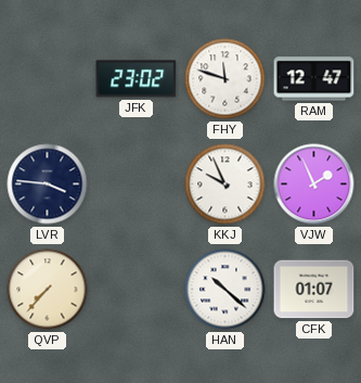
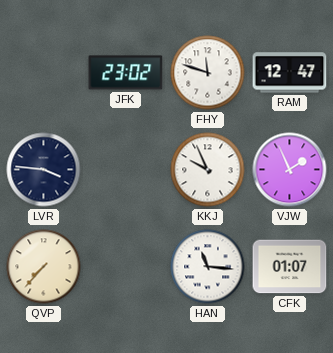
HAN: 10:22 -> 11:16
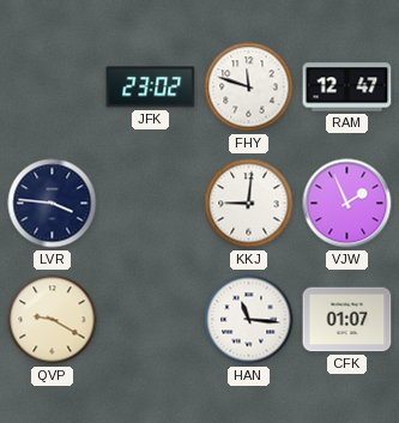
KKJ: 9:56 -> 9:01
QVP: 7:37 -> 9:20
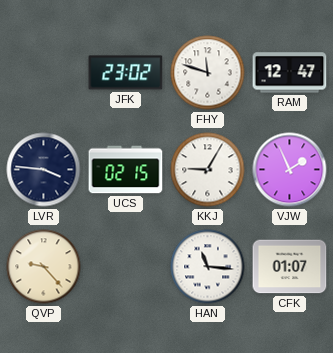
UCS: none -> 02:15
KKJ: 9:01 -> 9:05
QVP: 9:20 -> 9:23
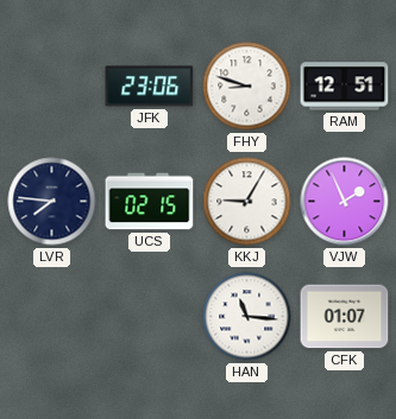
JFK: 23:02 -> 23:06
FHY: 11:48 -> 8:48
RAM: 12:47 -> 12:51
LVR: 3:46 -> 7:46
QVP: 9:23 -> none
